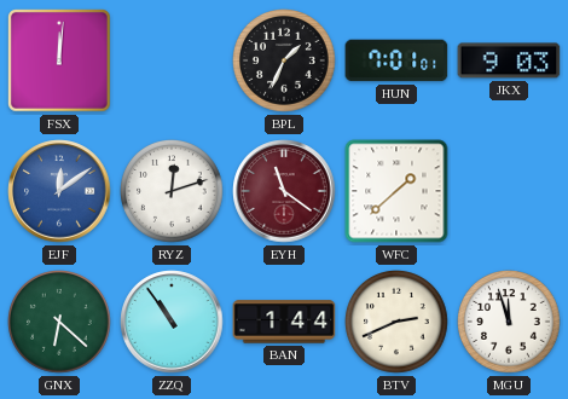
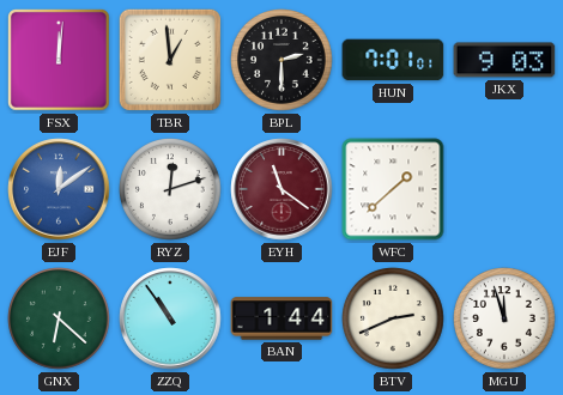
TBR: none -> 12:59
BPL: 1:34 -> 2:30
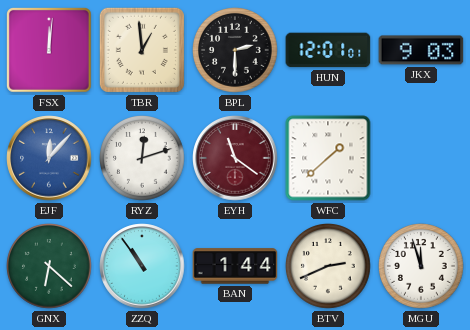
HUN: 7:01 -> 12:01
EJF: 12:09 -> 12:07
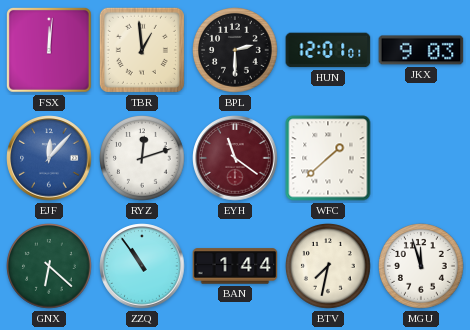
BTV: 2:41 -> 7:32
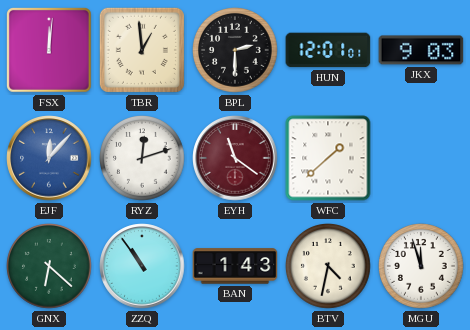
BAN: 1:44 -> 1:43
BTV: 7:32 -> 4:32
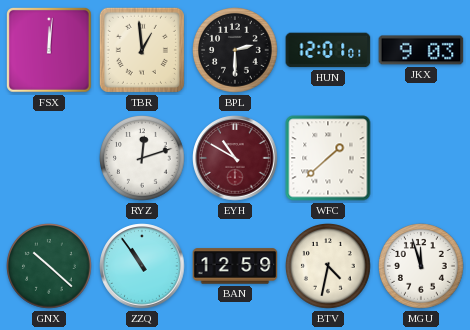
EJF: 12:07 -> none
EYH: 11:21 -> 10:50
GNX: 6:22 -> 10:22
BAN: 1:43 -> 12:59
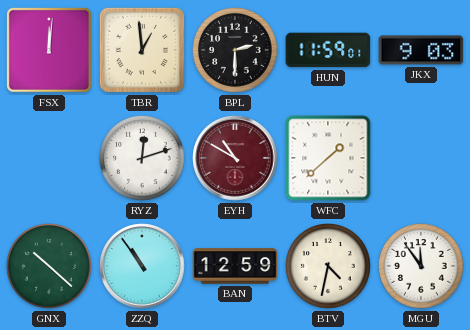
HUN: 12:01 -> 11:59
MGU: 11:57 -> 11:54
